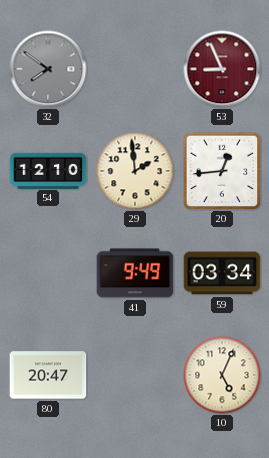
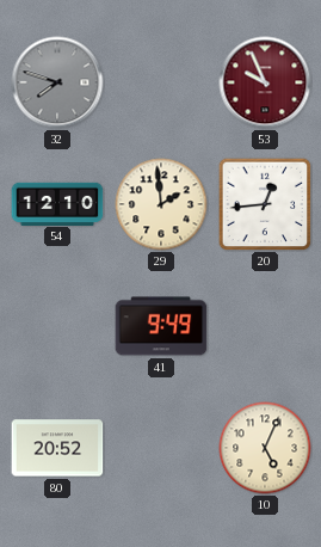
32: 7:51 -> 7:48
53: 8:56 -> 9:56
59: 03:34 -> none
80: 20:47 -> 20:52
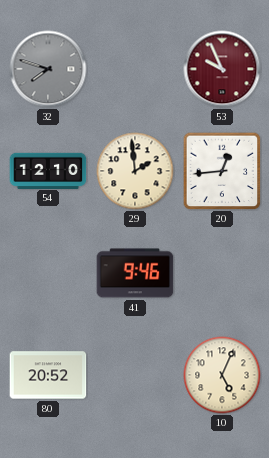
41: 9:49 -> 9:46
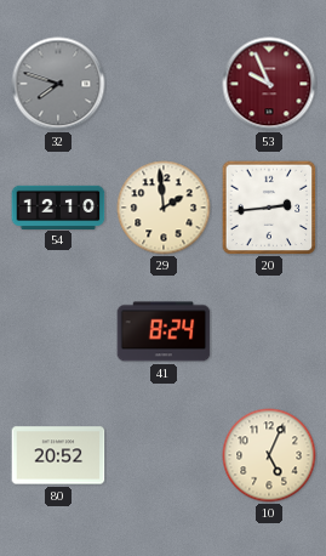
20: 12:44 -> 2:44
41: 9:46 -> 8:24
